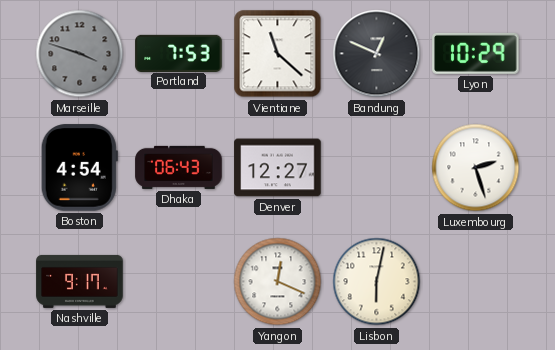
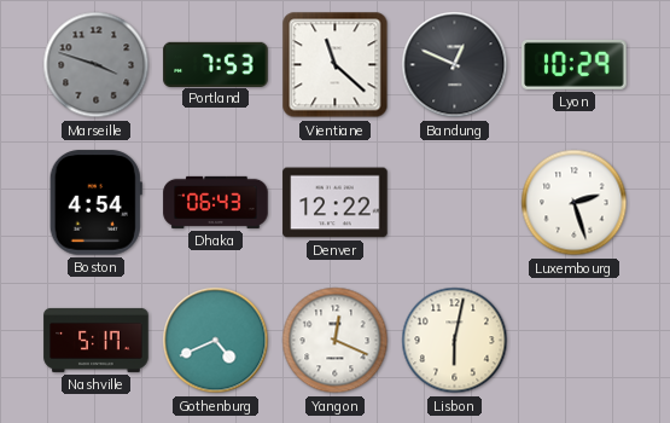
Denver: 12:27 -> 12:22
Nashville: 9:17 -> 5:17
Gothenburg: none -> 4:41
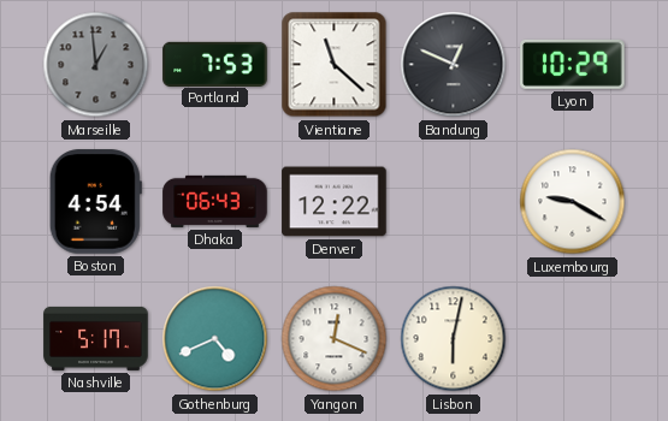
Marseille: 3:48 -> 12:59
Luxembourg: 2:27 -> 9:20
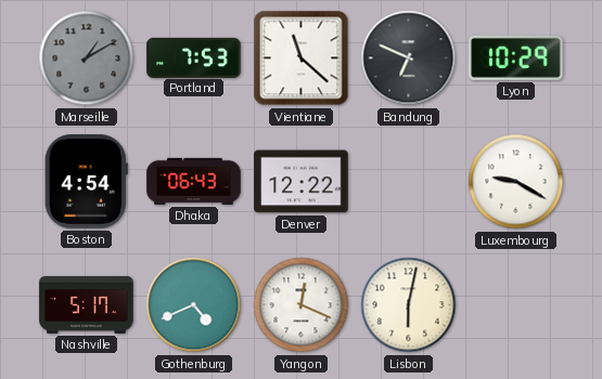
Marseille: 12:59 -> 1:10
Bandung: 12:49 -> 6:49
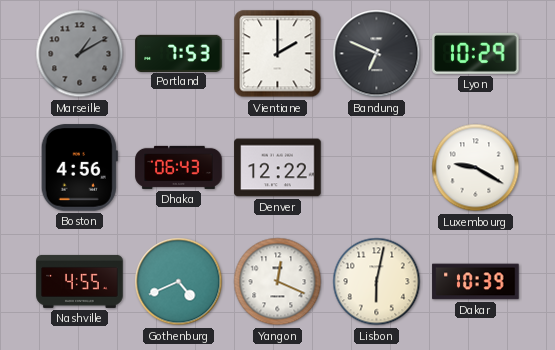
Vientiane: 11:22 -> 2:00
Boston: 4:54 -> 4:56
Nashville: 5:17 -> 4:55
Dakar: none -> 10:39
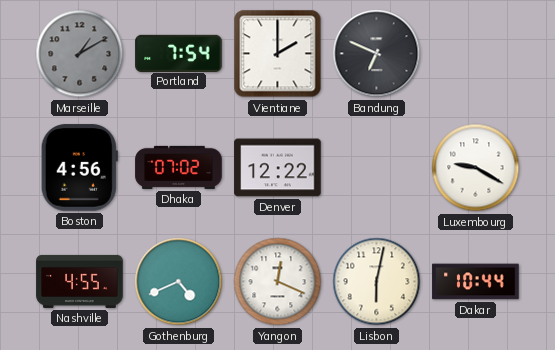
Portland: 7:53 -> 7:54
Lyon: 10:29 -> none
Dhaka: 06:43 -> 07:02
Dakar: 10:39 -> 10:44
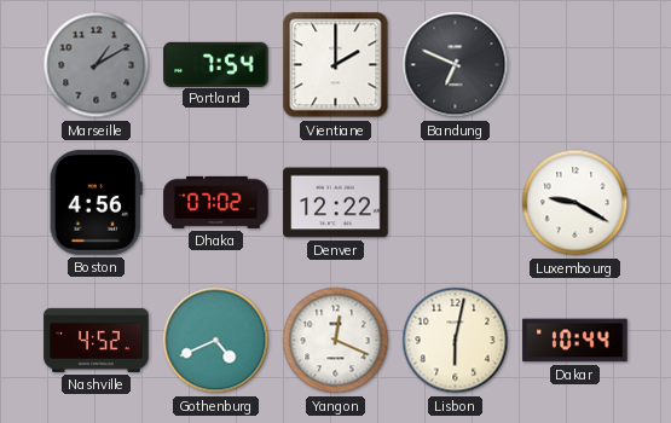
Nashville: 4:55 -> 4:52
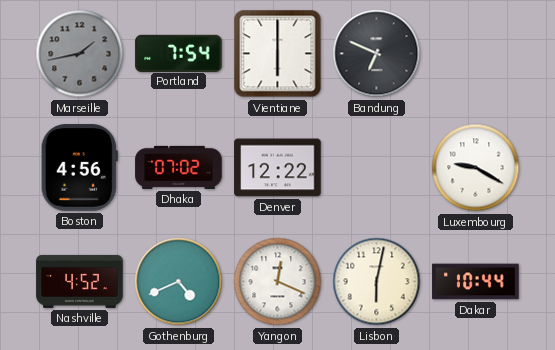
Marseille: 1:10 -> 1:43
Vientiane: 2:00 -> 6:00
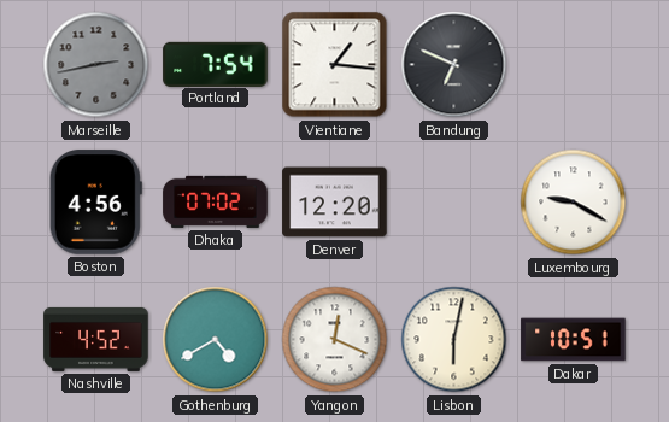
Marseille: 1:43 -> 2:43
Vientiane: 6:00 -> 1:16
Denver: 12:22 -> 12:20
Gothenburg: 4:41 -> 4:40
Dakar: 10:44 -> 10:51
